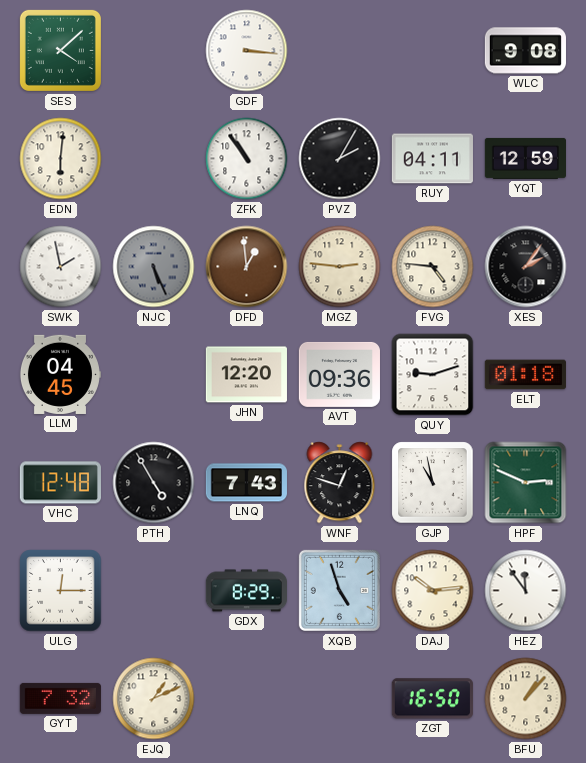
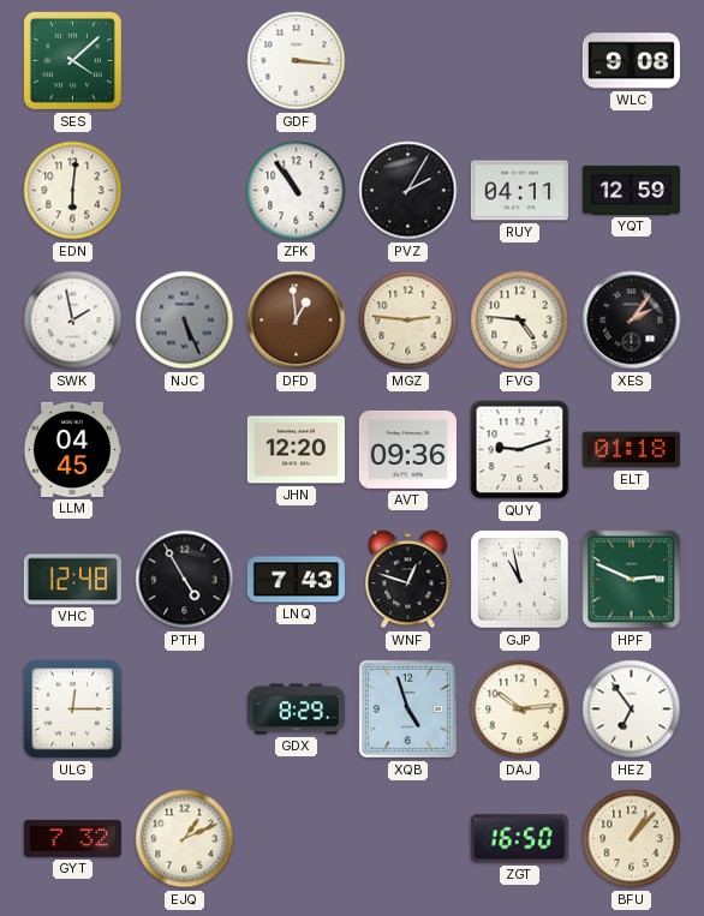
HEZ: 11:54 -> 6:54
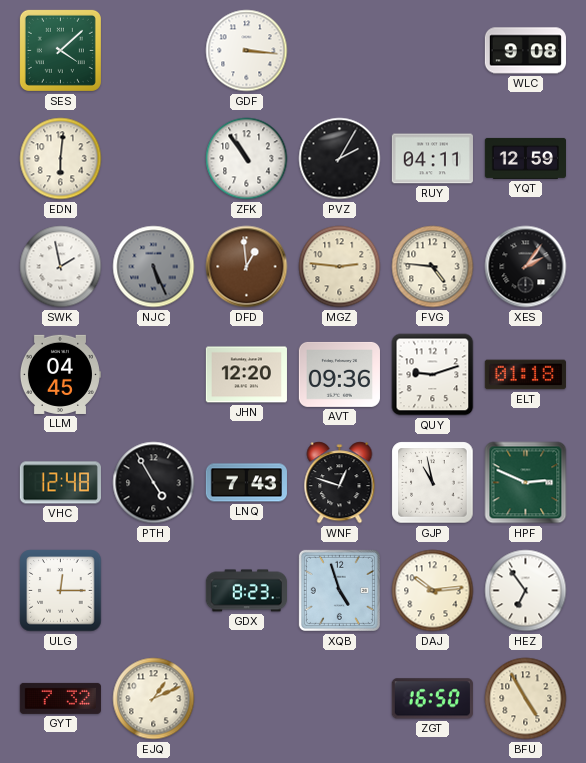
GDX: 8:29 -> 8:23
BFU: 1:07 -> 4:55
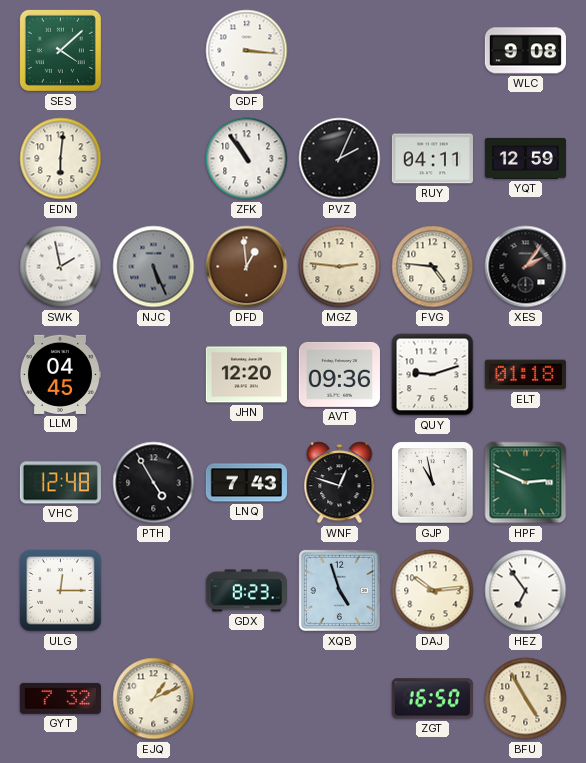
PVZ: 2:05 -> 2:04
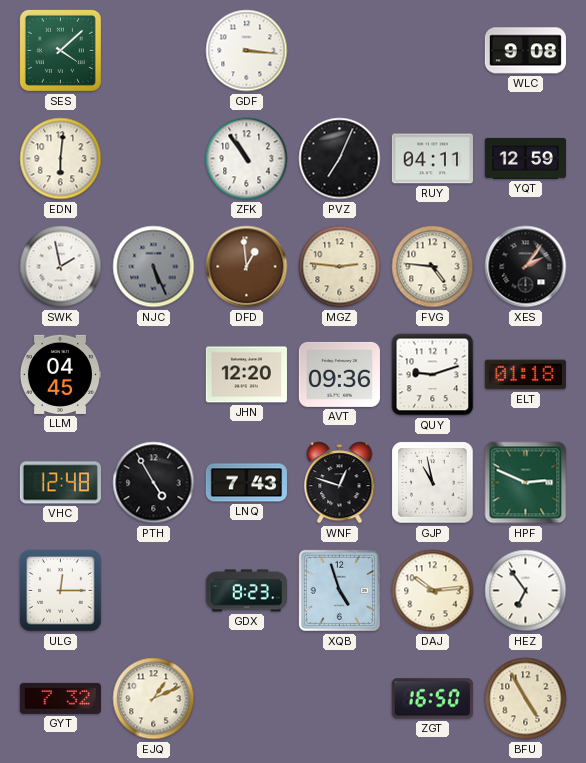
PVZ: 2:04 -> 7:04
